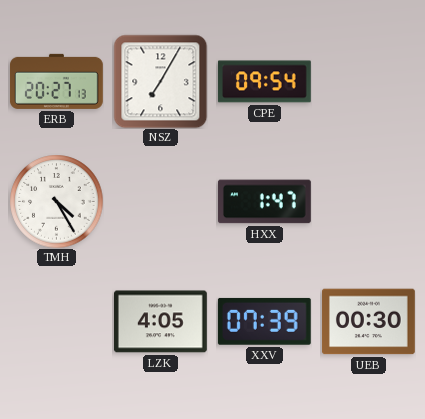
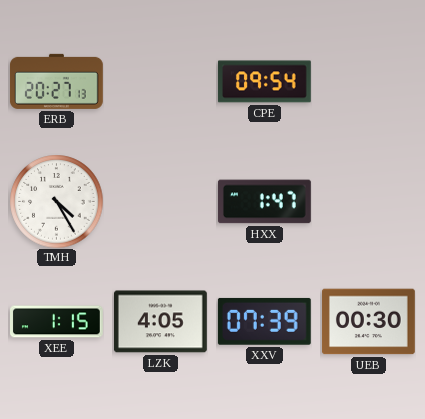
NSZ: 7:05 -> none
XEE: none -> 1:15
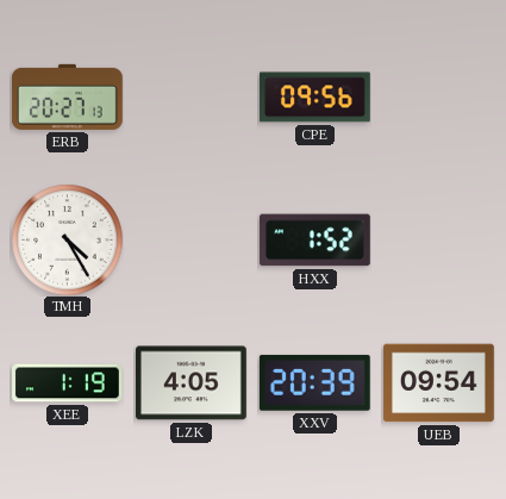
CPE: 09:54 -> 09:56
HXX: 1:47 -> 1:52
XEE: 1:15 -> 1:19
XXV: 07:39 -> 20:39
UEB: 00:30 -> 09:54
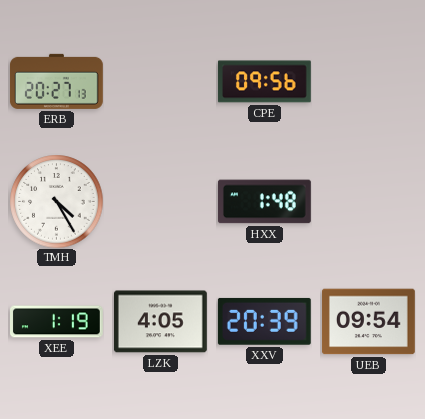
HXX: 1:52 -> 1:48
